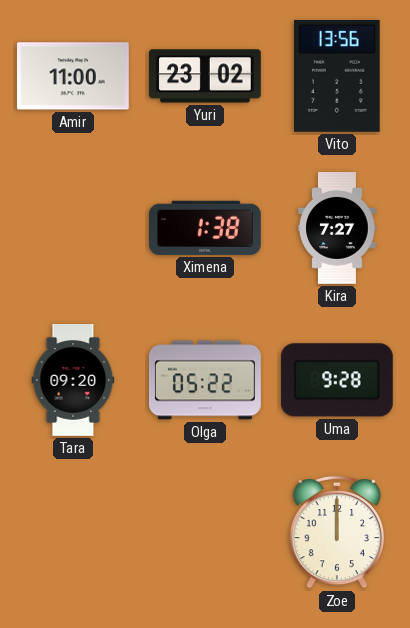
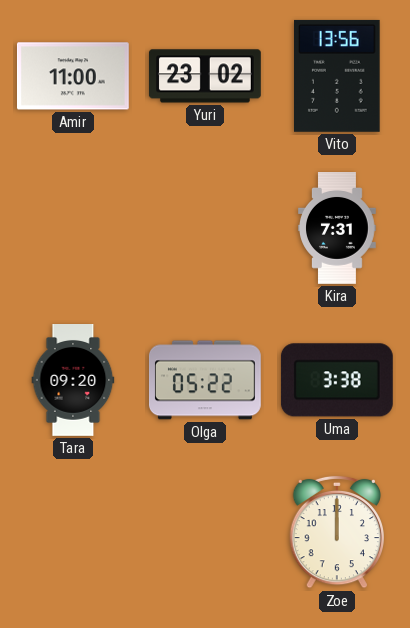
Ximena: 1:38 -> none
Kira: 7:27 -> 7:31
Uma: 9:28 -> 3:38
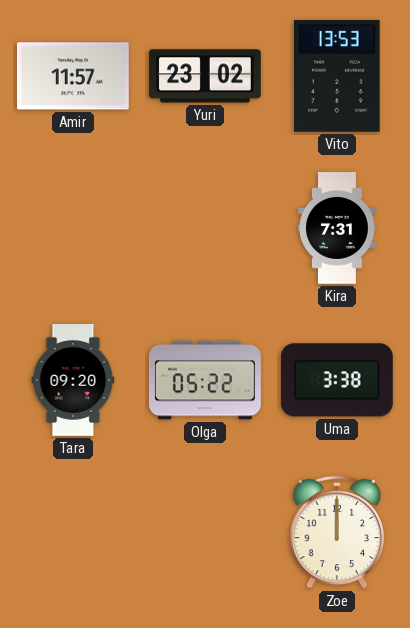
Amir: 11:00 -> 11:57
Vito: 13:56 -> 13:53
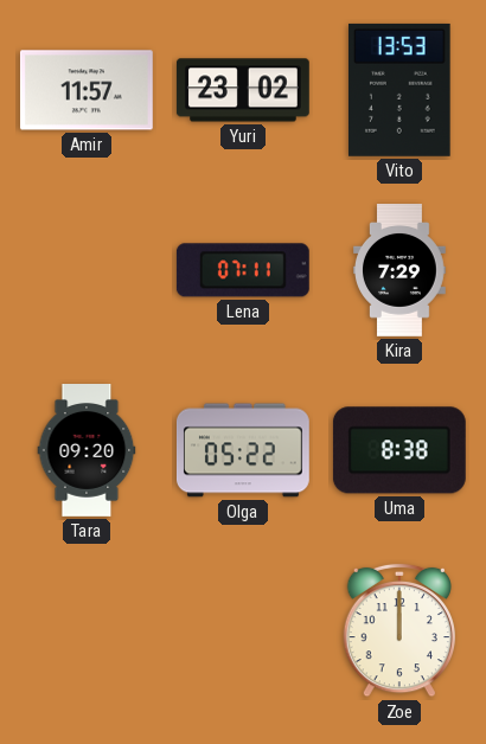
Lena: none -> 07:11
Kira: 7:31 -> 7:29
Uma: 3:38 -> 8:38
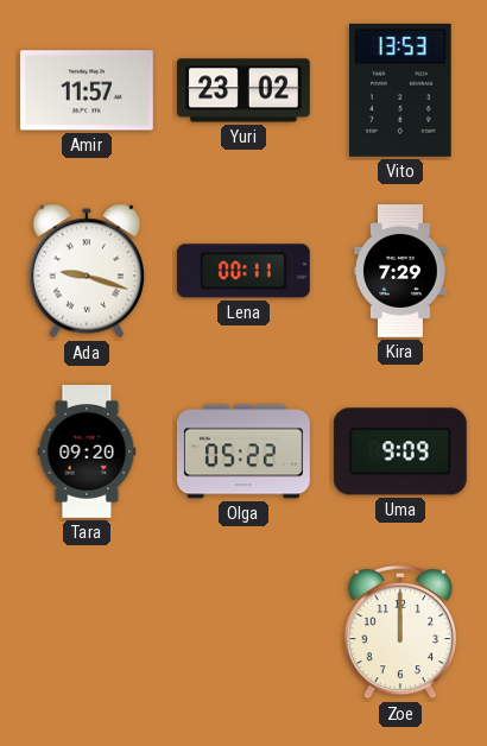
Ada: none -> 9:18
Lena: 07:11 -> 00:11
Uma: 8:38 -> 9:09
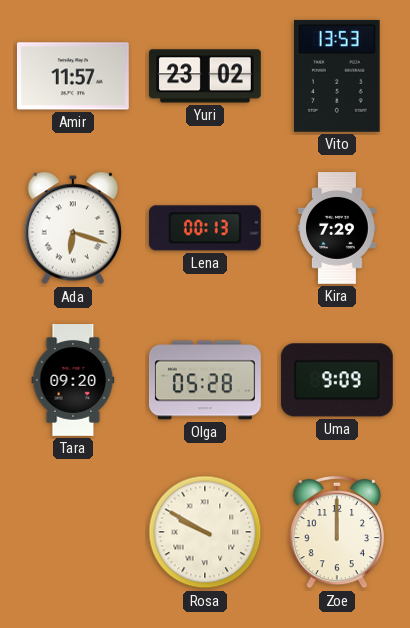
Ada: 9:18 -> 6:18
Lena: 00:11 -> 00:13
Olga: 05:22 -> 05:28
Rosa: none -> 9:50
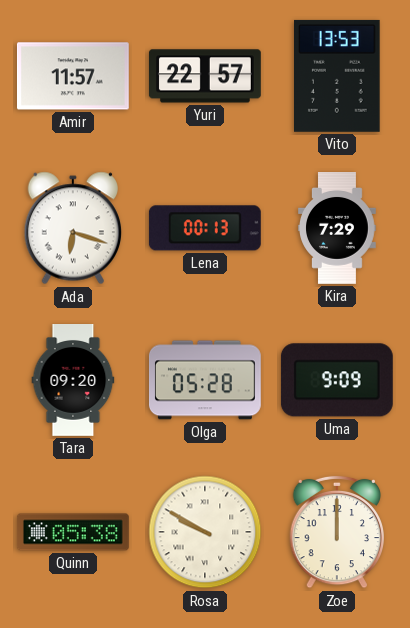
Yuri: 23:02 -> 22:57
Quinn: none -> 05:38
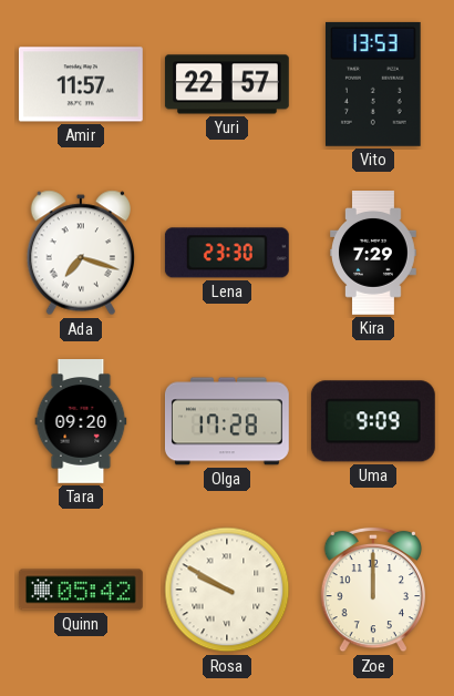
Ada: 6:18 -> 7:18
Lena: 00:13 -> 23:30
Olga: 05:28 -> 17:28
Quinn: 05:38 -> 05:42
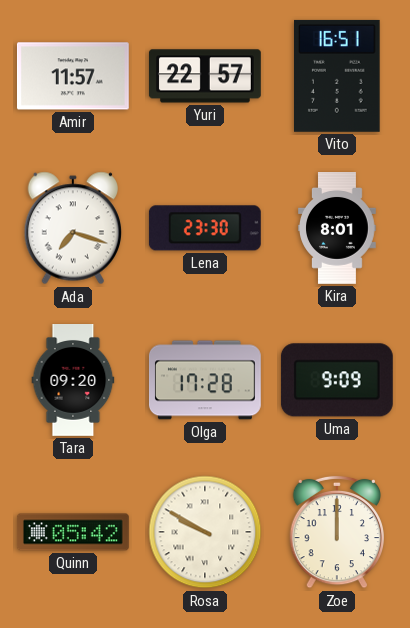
Vito: 13:53 -> 16:51
Kira: 7:29 -> 8:01
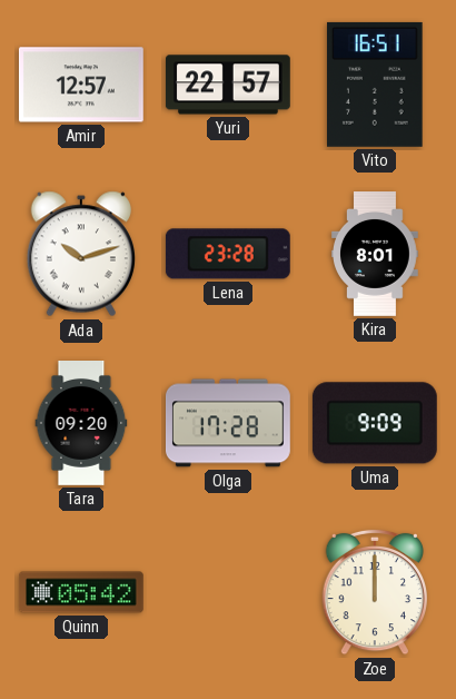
Amir: 11:57 -> 12:57
Ada: 7:18 -> 10:12
Lena: 23:30 -> 23:28
Rosa: 9:50 -> none
